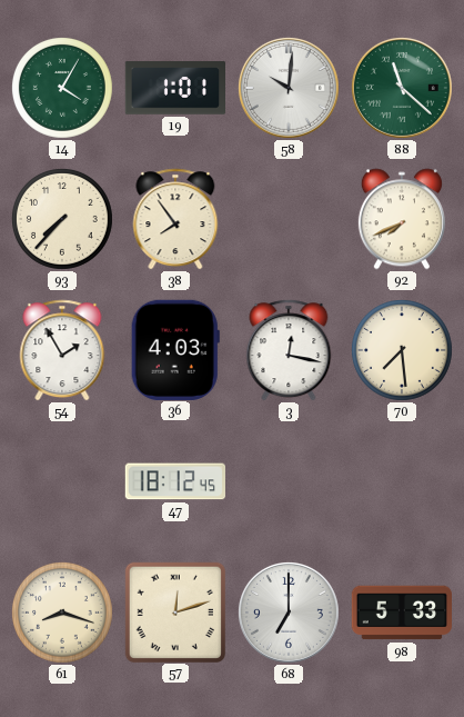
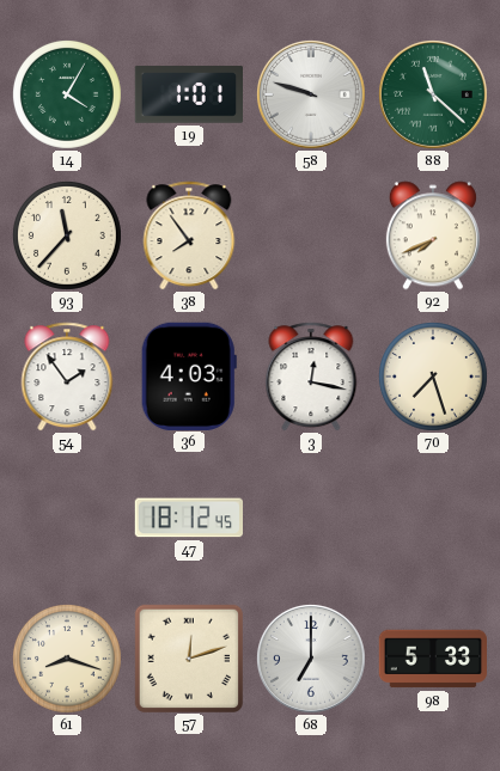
58: 10:01 -> 9:48
93: 7:37 -> 11:37
54: 1:55 -> 1:54
70: 7:29 -> 7:27
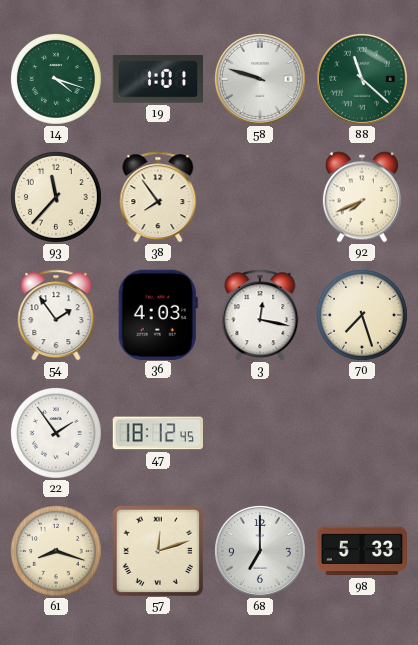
14: 4:05 -> 4:18
22: none -> 1:54
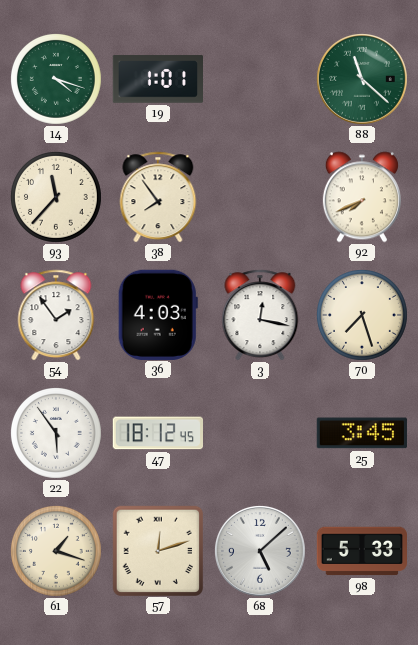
58: 9:48 -> none
22: 1:54 -> 5:54
25: none -> 3:45
61: 8:18 -> 1:18
68: 7:00 -> 5:08
